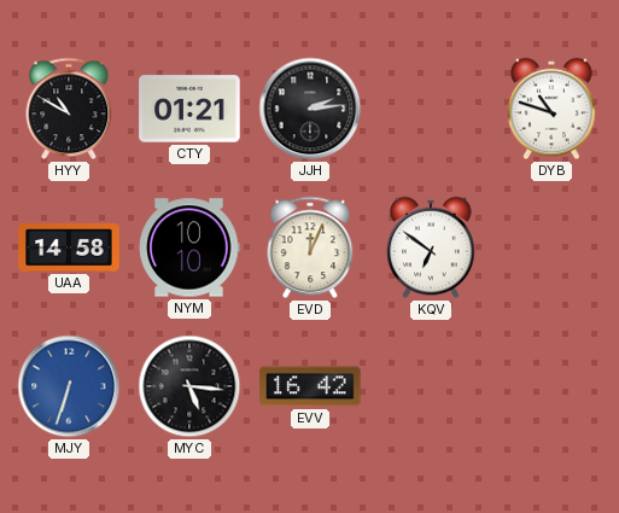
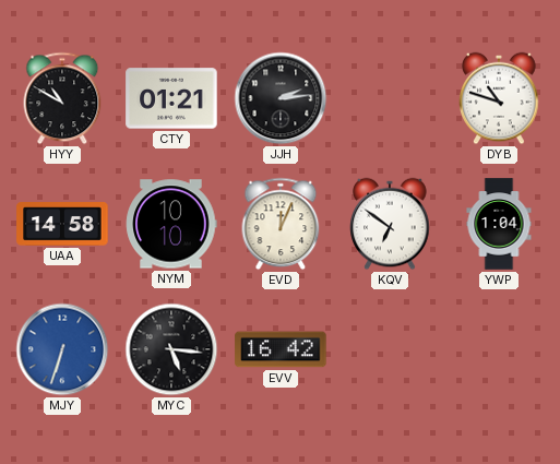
YWP: none -> 1:04
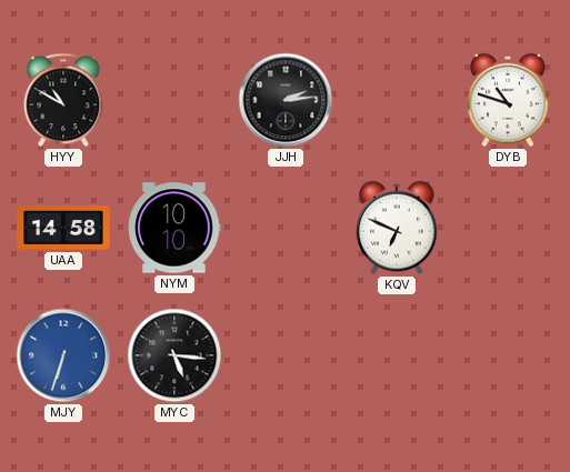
CTY: 01:21 -> none
EVD: 12:04 -> none
KQV: 6:51 -> 6:49
YWP: 1:04 -> none
EVV: 16:42 -> none
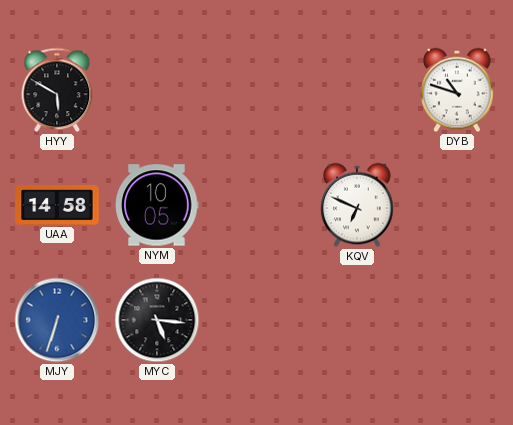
HYY: 10:50 -> 5:50
JJH: 2:14 -> none
NYM: 10:10 -> 10:05
